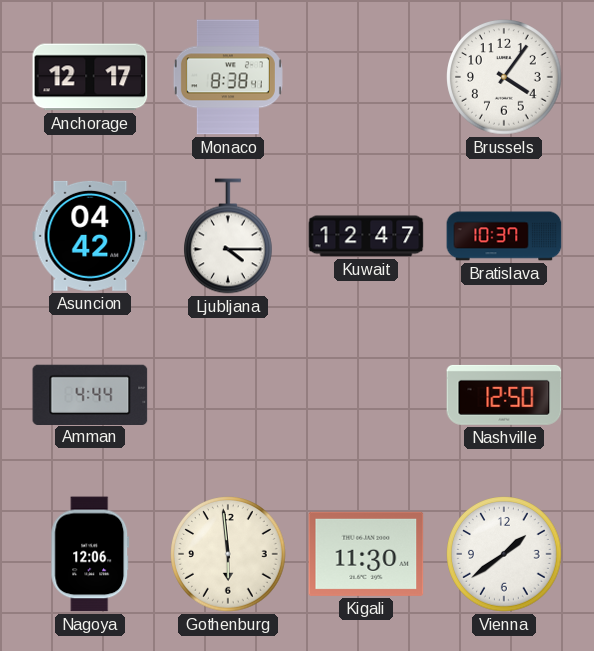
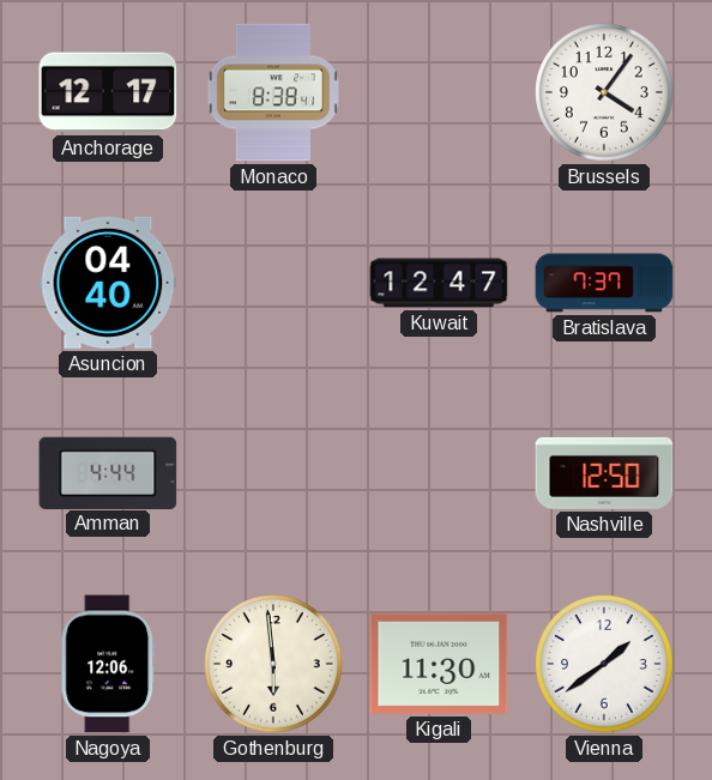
Asuncion: 04:42 -> 04:40
Ljubljana: 4:15 -> none
Bratislava: 10:37 -> 7:37
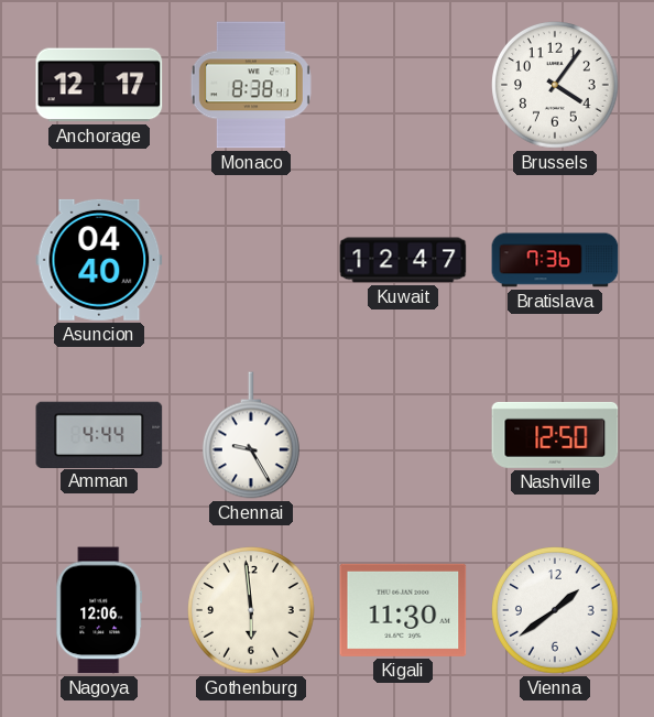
Bratislava: 7:37 -> 7:36
Chennai: none -> 9:25
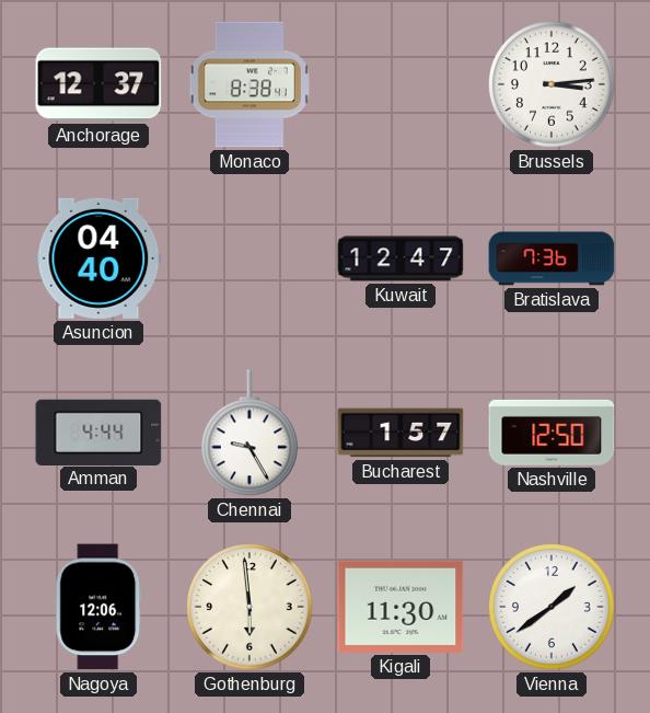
Anchorage: 12:17 -> 12:37
Brussels: 4:06 -> 3:14
Bucharest: none -> 1:57
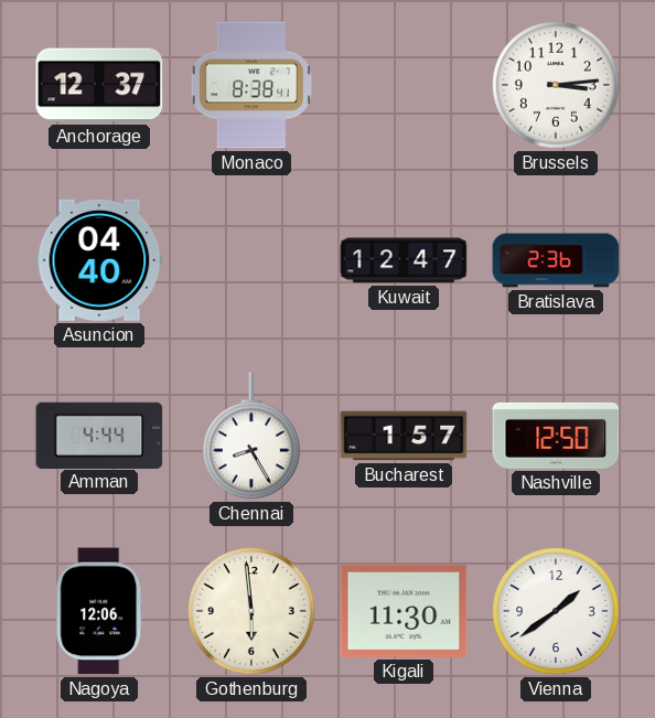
Bratislava: 7:36 -> 2:36
Chennai: 9:25 -> 8:25
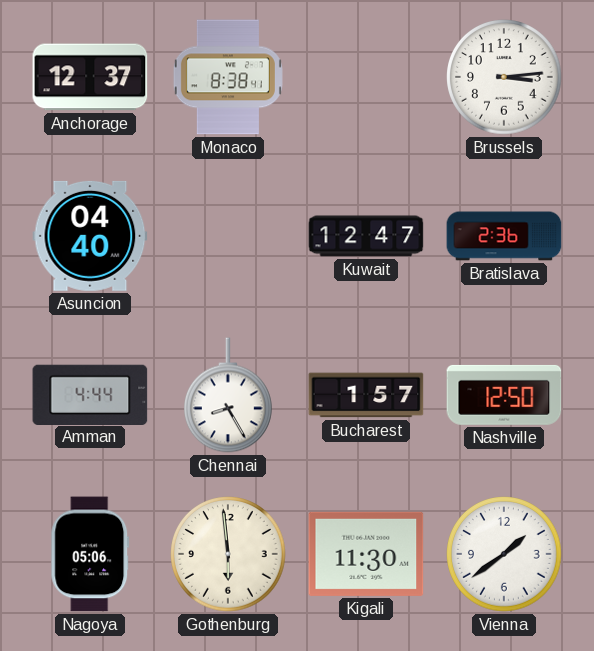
Nagoya: 12:06 -> 05:06
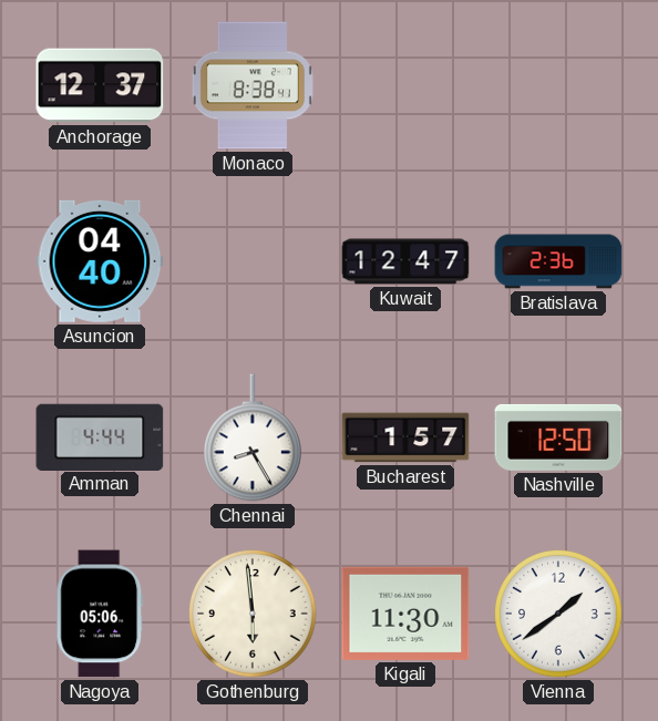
Brussels: 3:14 -> none
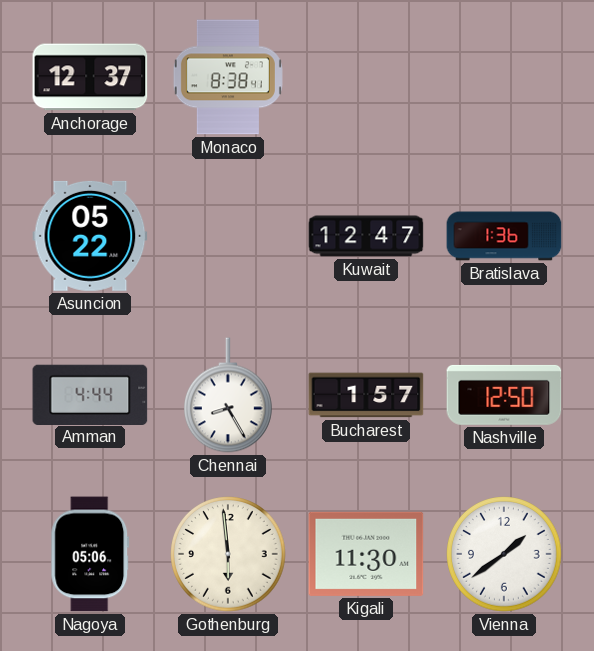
Asuncion: 04:40 -> 05:22
Bratislava: 2:36 -> 1:36
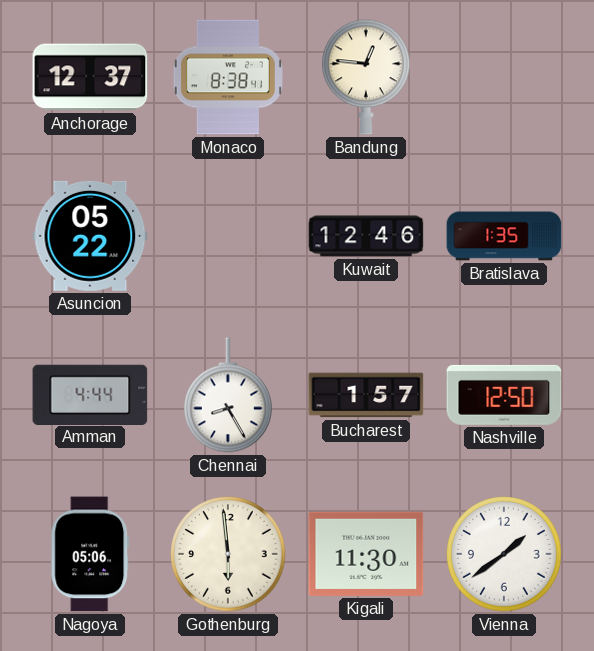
Bandung: none -> 12:46
Kuwait: 12:47 -> 12:46
Bratislava: 1:36 -> 1:35
